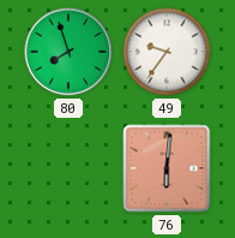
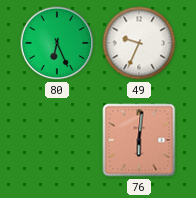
80: 7:57 -> 6:26
49: 9:36 -> 9:34
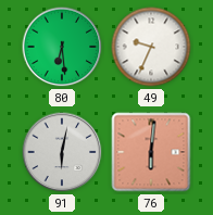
80: 6:26 -> 6:29
91: none -> 6:02
